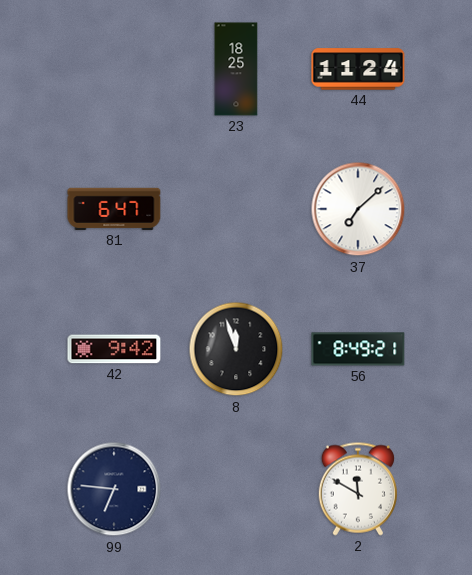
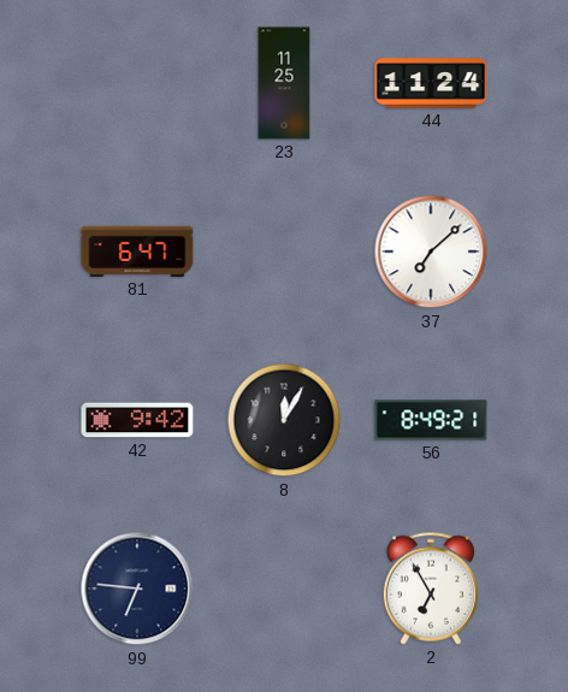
23: 18:25 -> 11:25
8: 11:57 -> 12:05
2: 11:50 -> 6:55
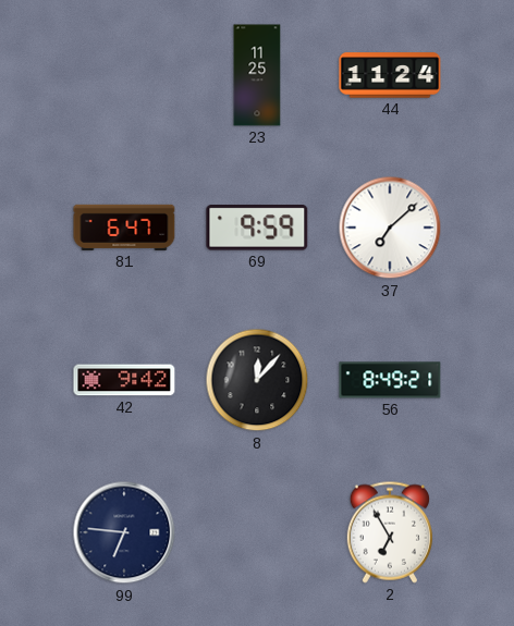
69: none -> 9:59
8: 12:05 -> 12:07
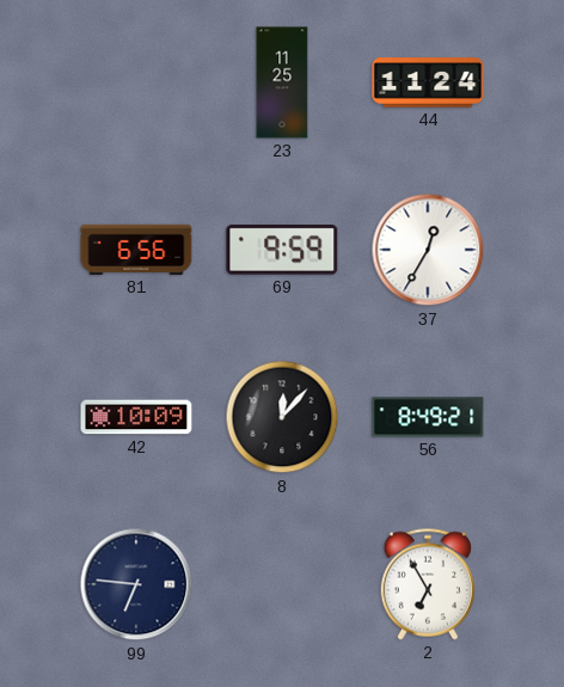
81: 6:47 -> 6:56
37: 7:08 -> 12:35
42: 9:42 -> 10:09
